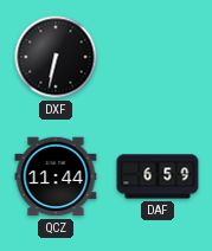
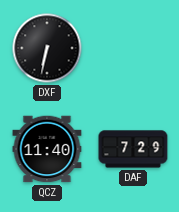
QCZ: 11:44 -> 11:40
DAF: 6:59 -> 7:29
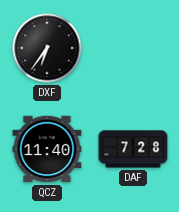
DXF: 6:32 -> 6:36
DAF: 7:29 -> 7:28
